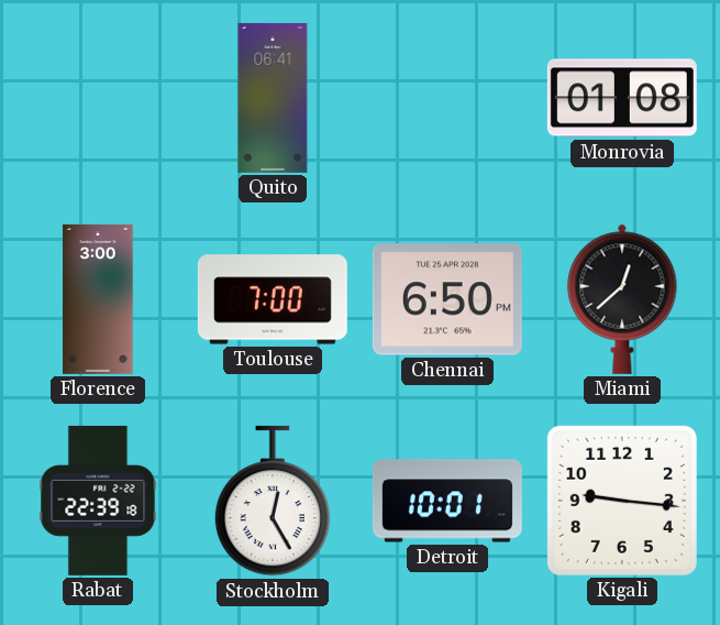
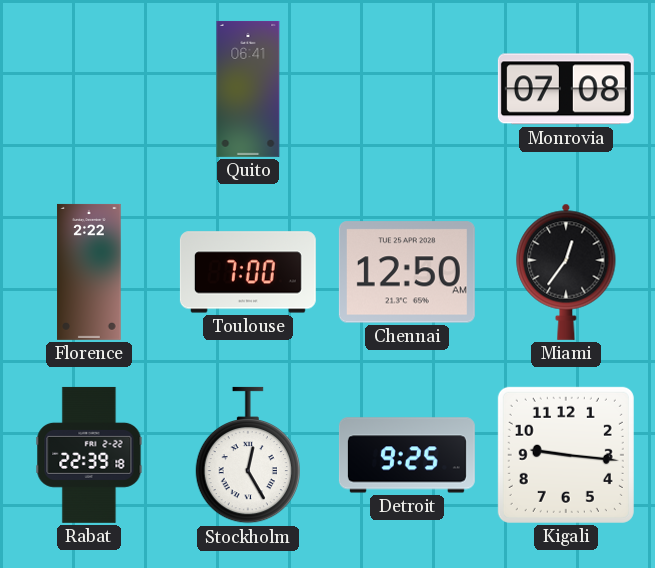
Monrovia: 01:08 -> 07:08
Florence: 3:00 -> 2:22
Chennai: 6:50 -> 12:50
Miami: 12:38 -> 12:36
Detroit: 10:01 -> 9:25
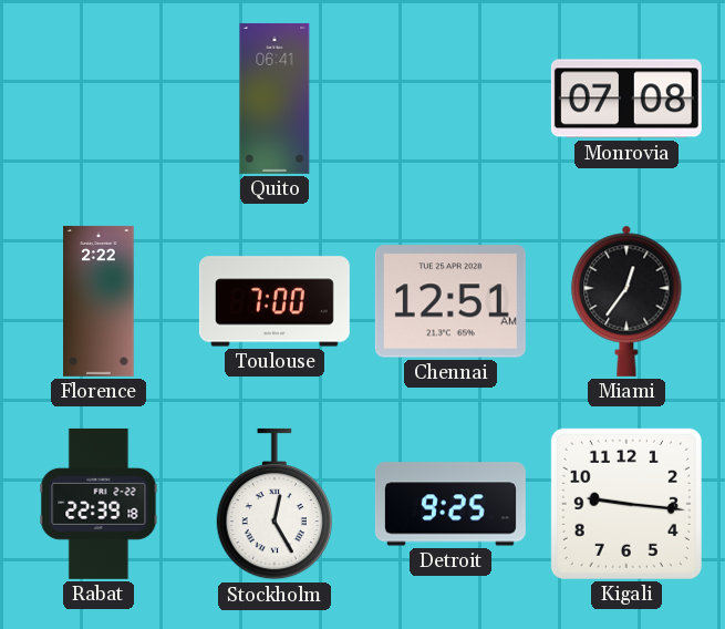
Chennai: 12:50 -> 12:51
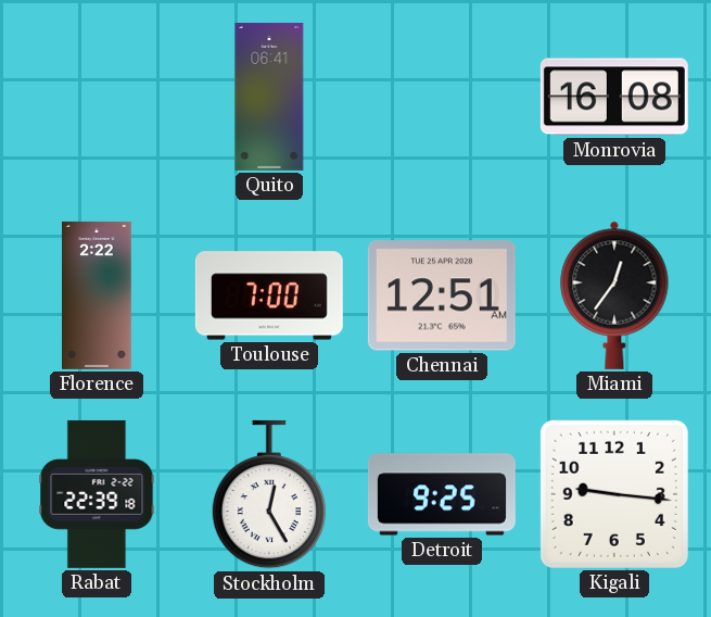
Monrovia: 07:08 -> 16:08
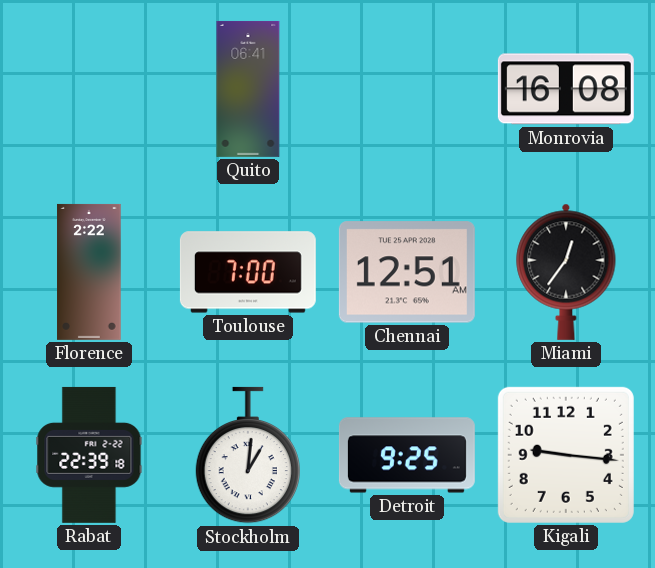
Stockholm: 12:25 -> 1:01
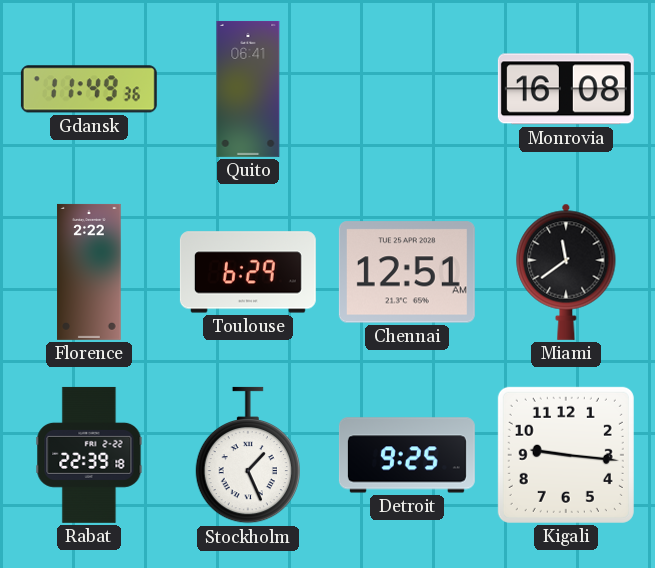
Gdansk: none -> 11:49
Toulouse: 7:00 -> 6:29
Miami: 12:36 -> 11:39
Stockholm: 1:01 -> 1:26
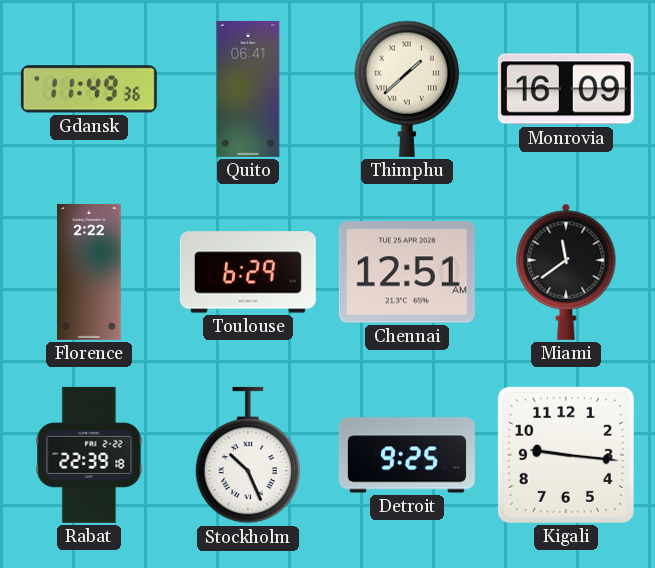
Thimphu: none -> 1:38
Monrovia: 16:08 -> 16:09
Stockholm: 1:26 -> 10:26
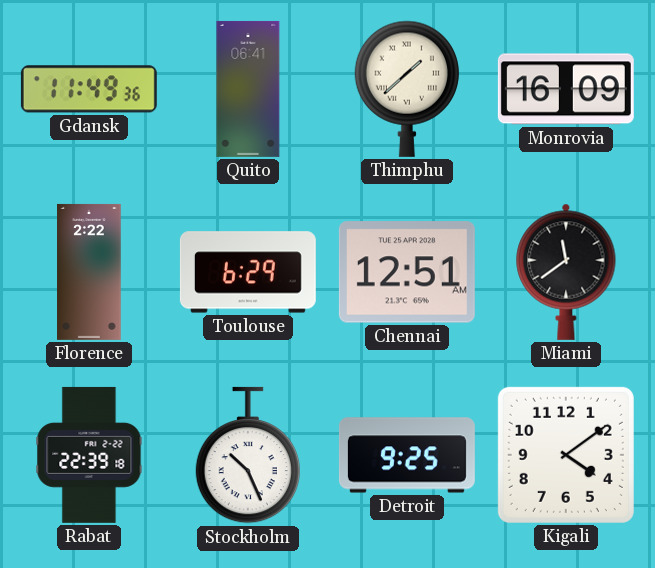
Kigali: 9:16 -> 4:09
